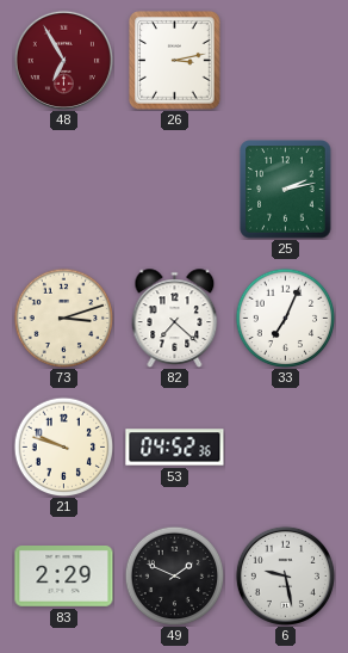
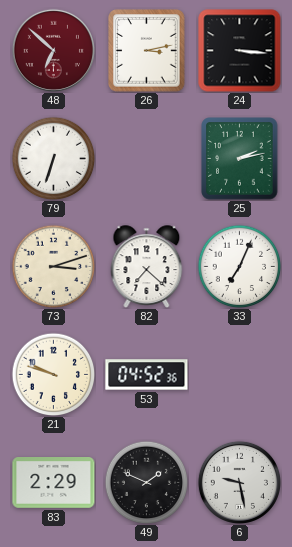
48: 6:55 -> 6:52
24: none -> 3:16
79: none -> 6:33
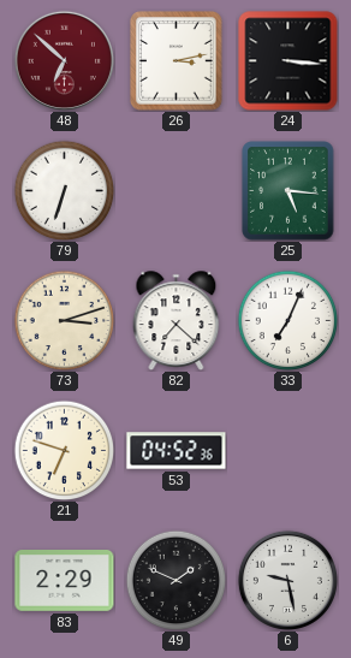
25: 2:13 -> 5:16
21: 9:48 -> 6:48
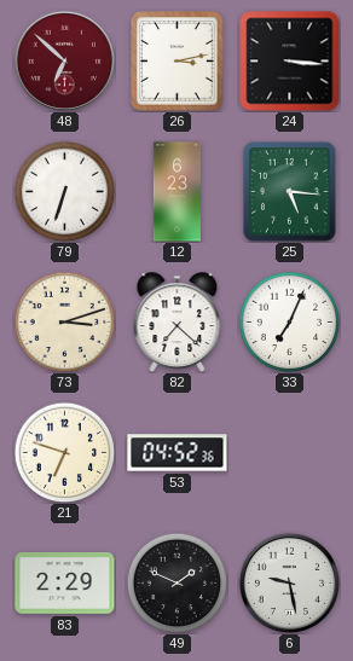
12: none -> 6:23
